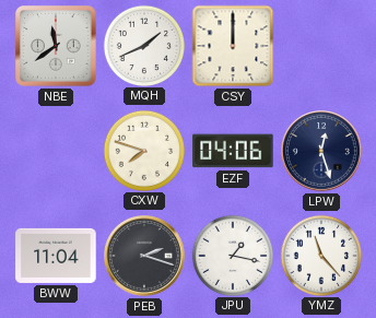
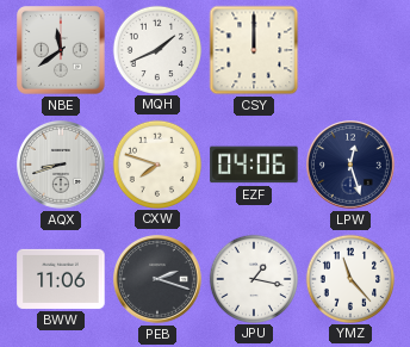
AQX: none -> 8:42
BWW: 11:04 -> 11:06
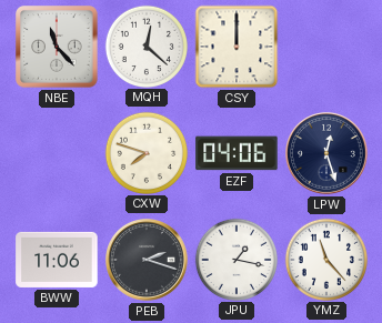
NBE: 11:39 -> 11:23
MQH: 1:41 -> 12:22
AQX: 8:42 -> none
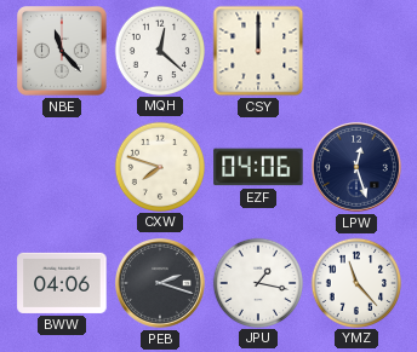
BWW: 11:06 -> 04:06
